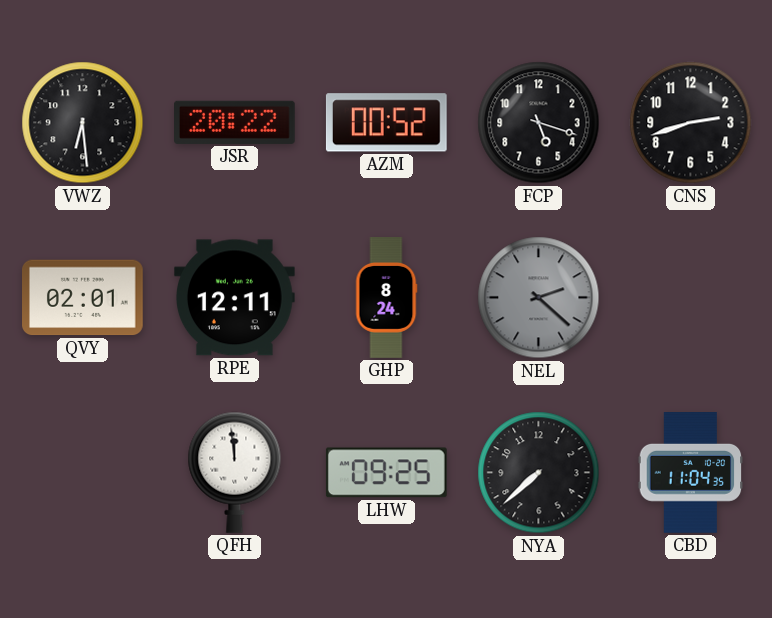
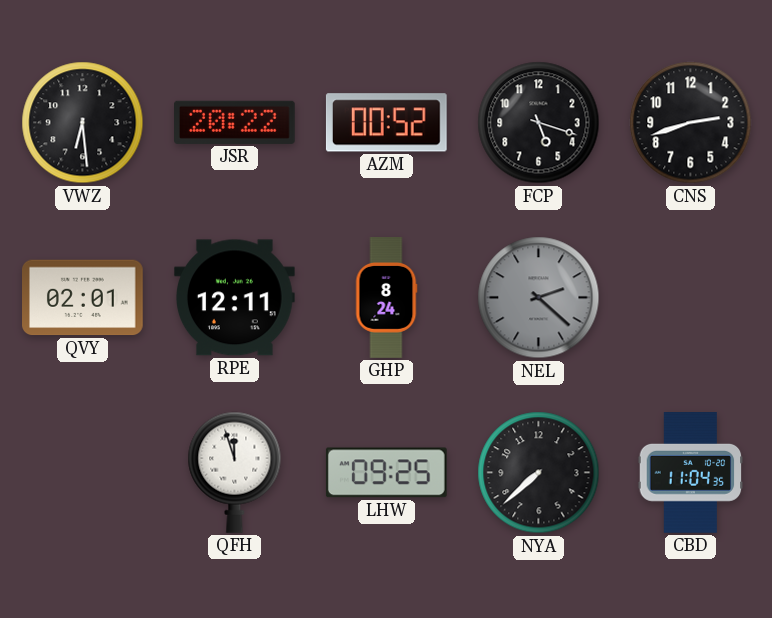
QFH: 11:59 -> 11:57
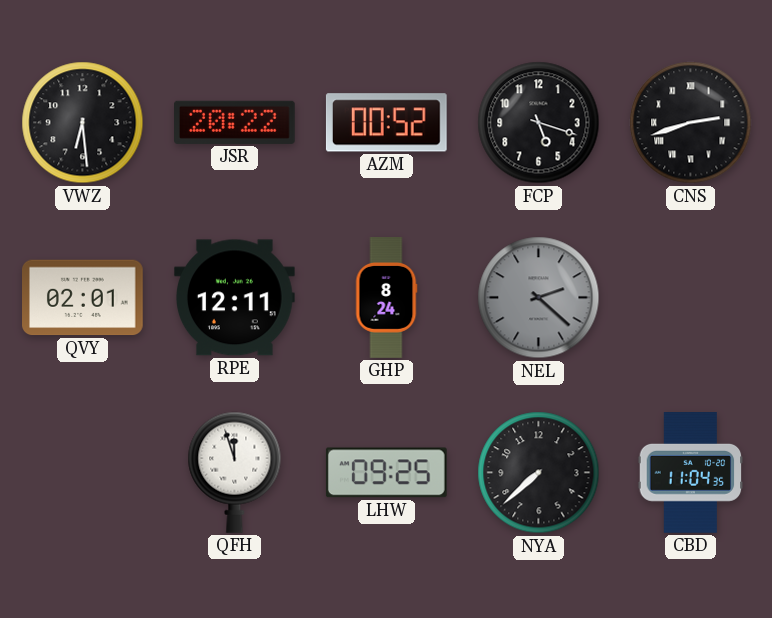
CNS numerals: Arabic -> Roman
